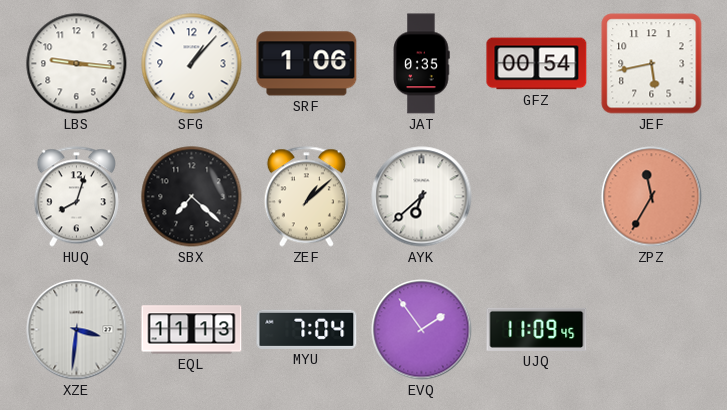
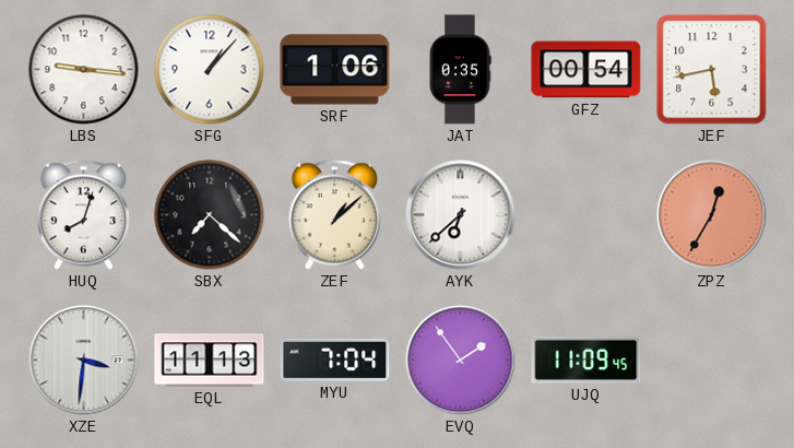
ZPZ: 11:35 -> 12:35
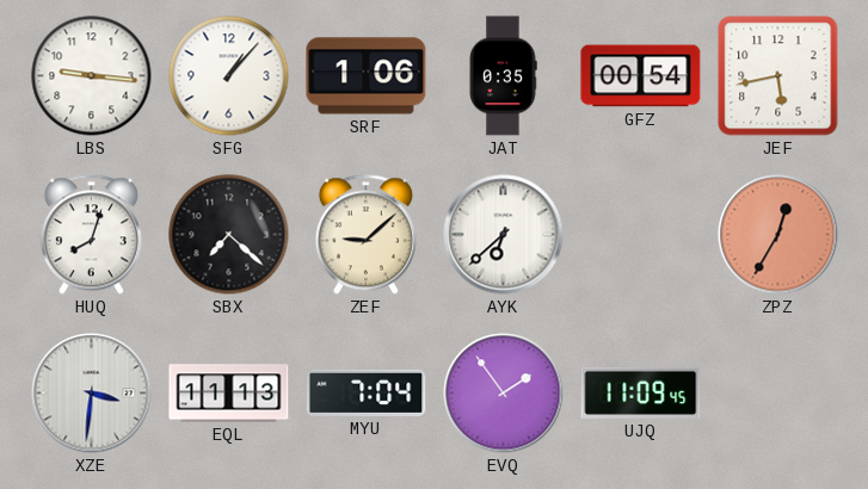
ZEF: 1:08 -> 9:08
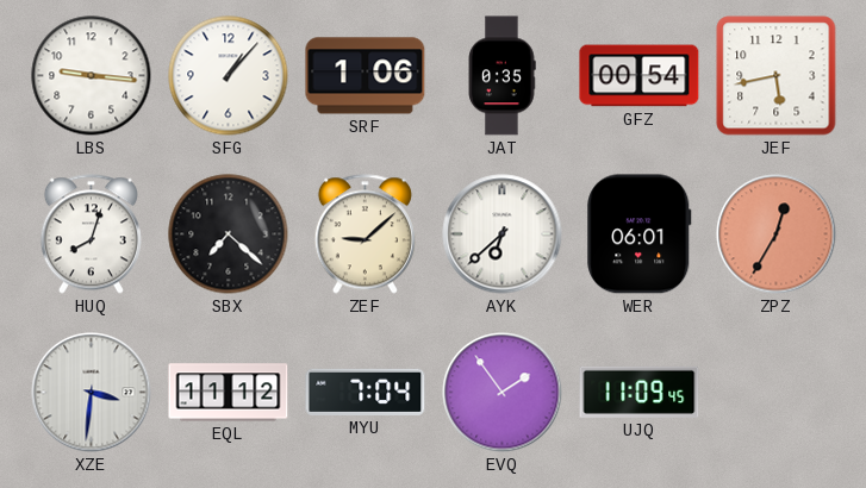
WER: none -> 06:01
EQL: 11:13 -> 11:12
